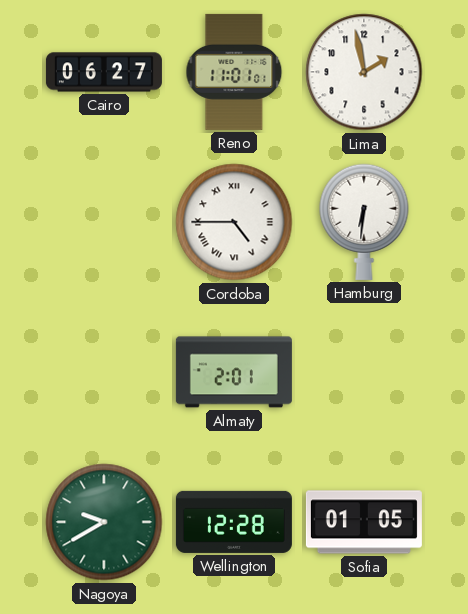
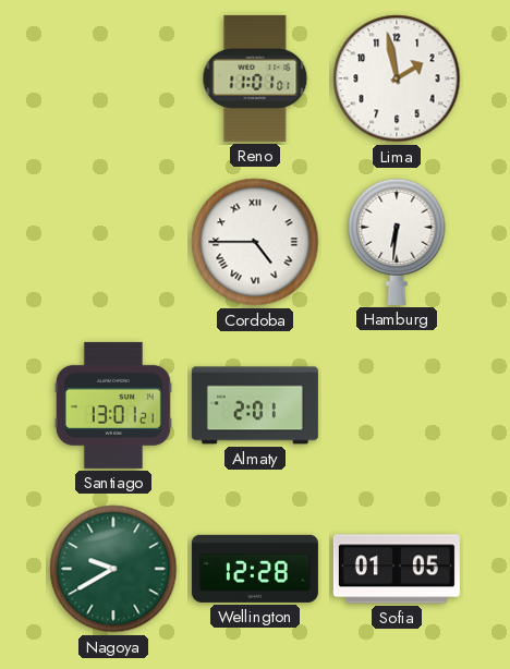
Cairo: 06:27 -> none
Santiago: none -> 13:01
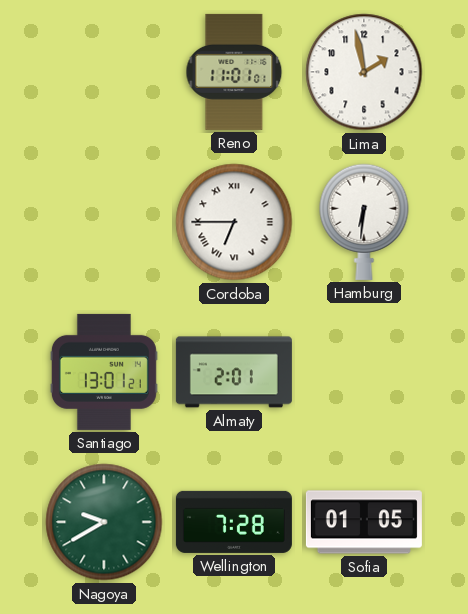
Cordoba: 4:45 -> 6:45
Wellington: 12:28 -> 7:28
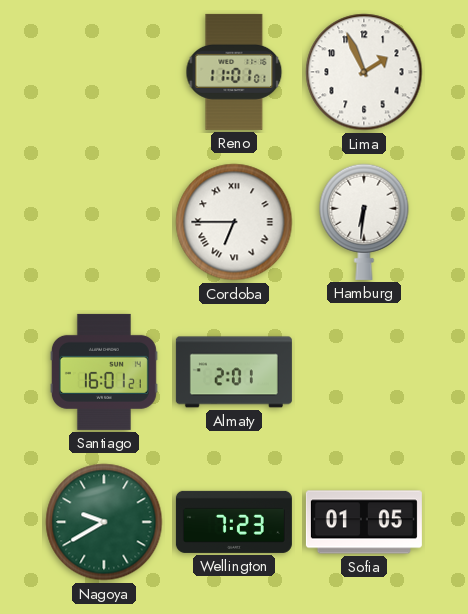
Lima: 1:58 -> 1:56
Santiago: 13:01 -> 16:01
Wellington: 7:28 -> 7:23
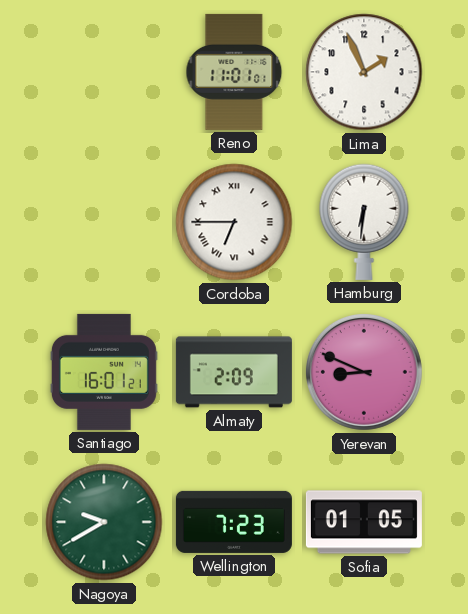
Almaty: 2:01 -> 2:09
Yerevan: none -> 8:49
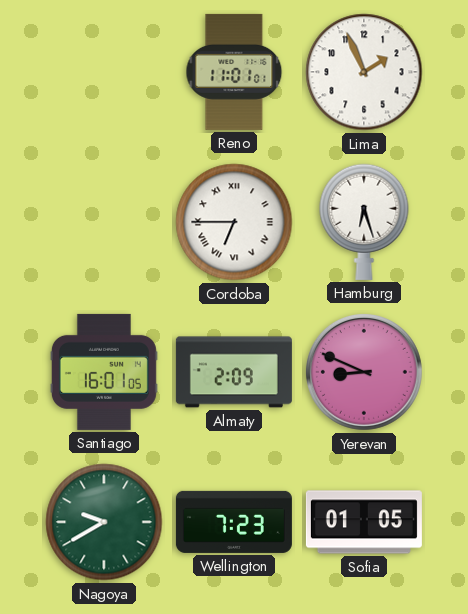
Hamburg: 6:31 -> 6:27
Santiago: 16:01:21 -> 16:01:05
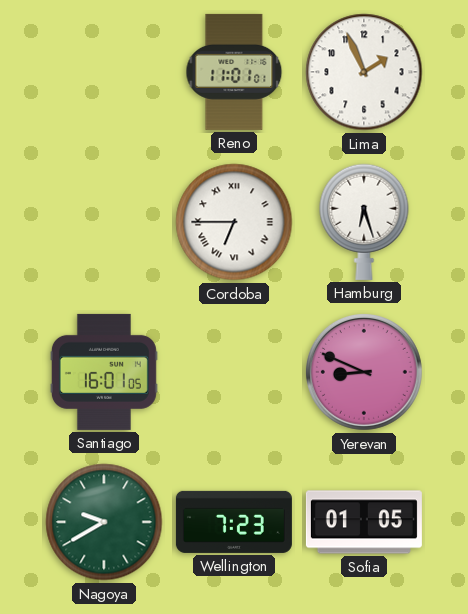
Almaty: 2:09 -> none
